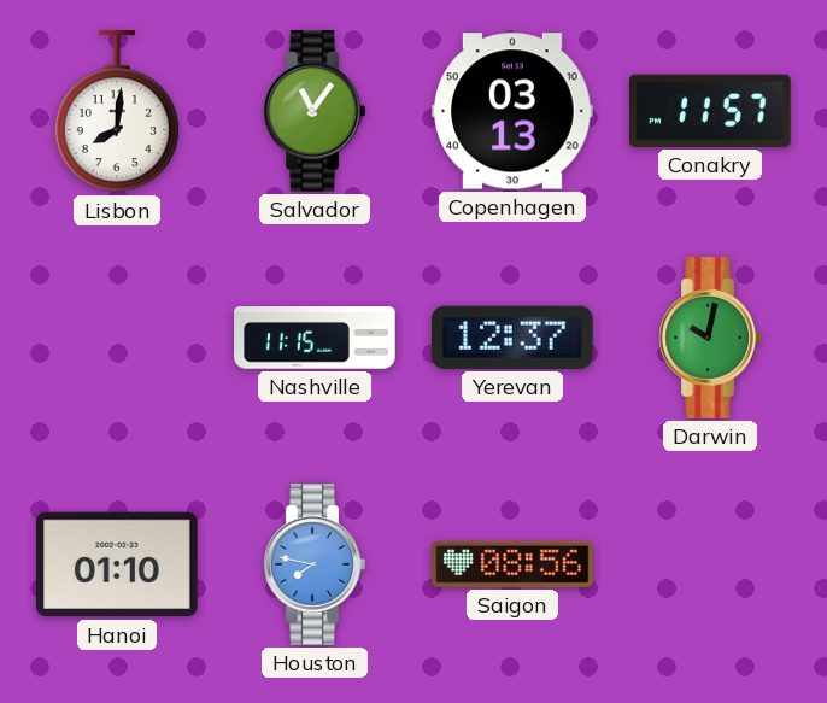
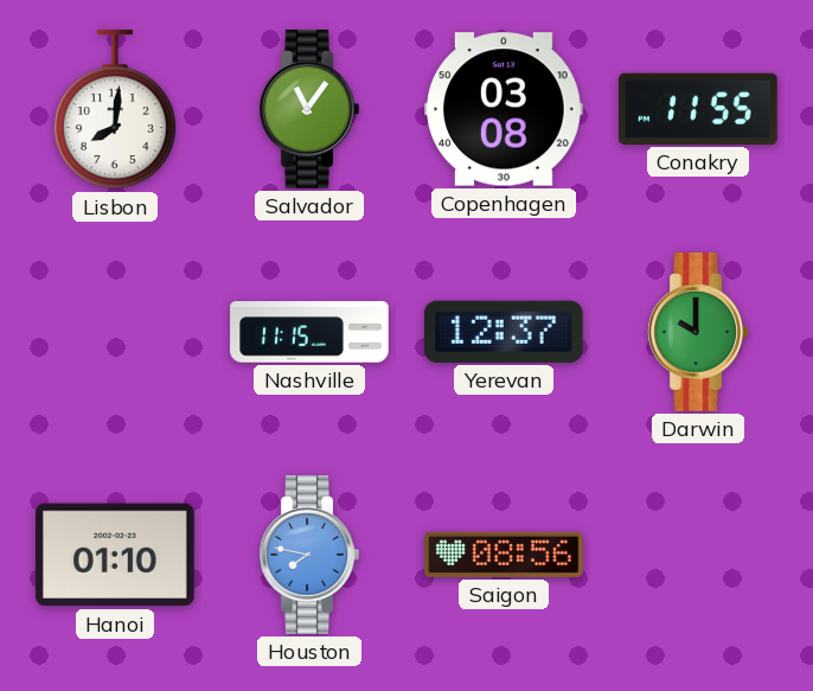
Copenhagen: 03:13 -> 03:08
Conakry: 11:57 -> 11:55
Darwin: 10:02 -> 10:00
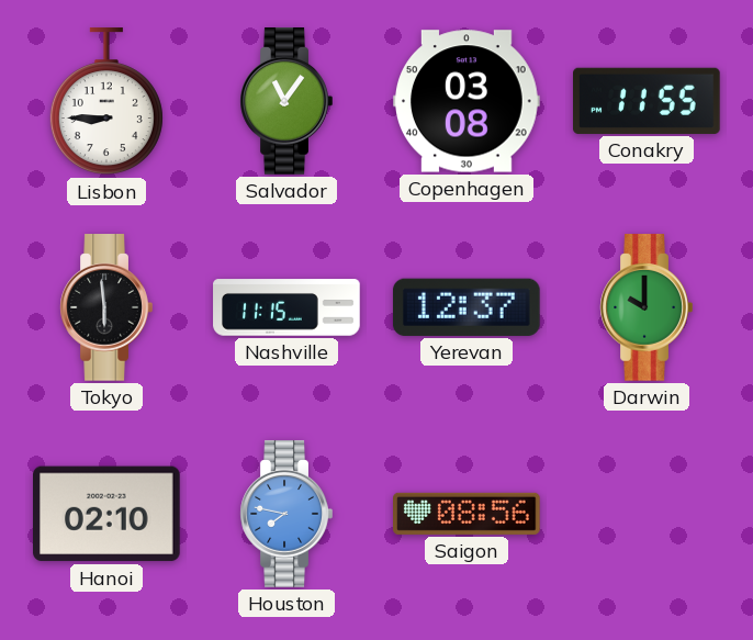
Lisbon: 8:01 -> 8:45
Tokyo: none -> 5:59
Hanoi: 01:10 -> 02:10
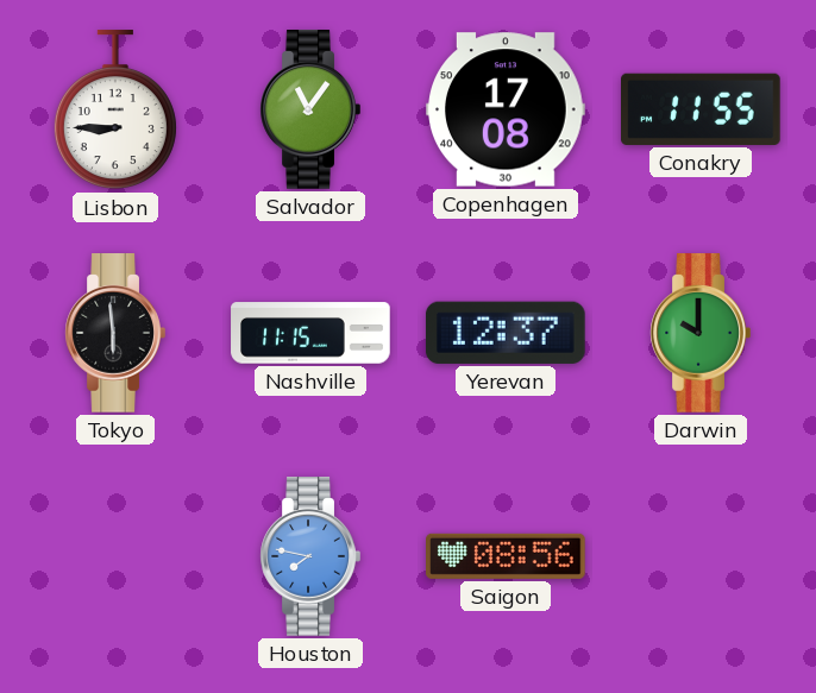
Copenhagen: 03:08 -> 17:08
Hanoi: 02:10 -> none
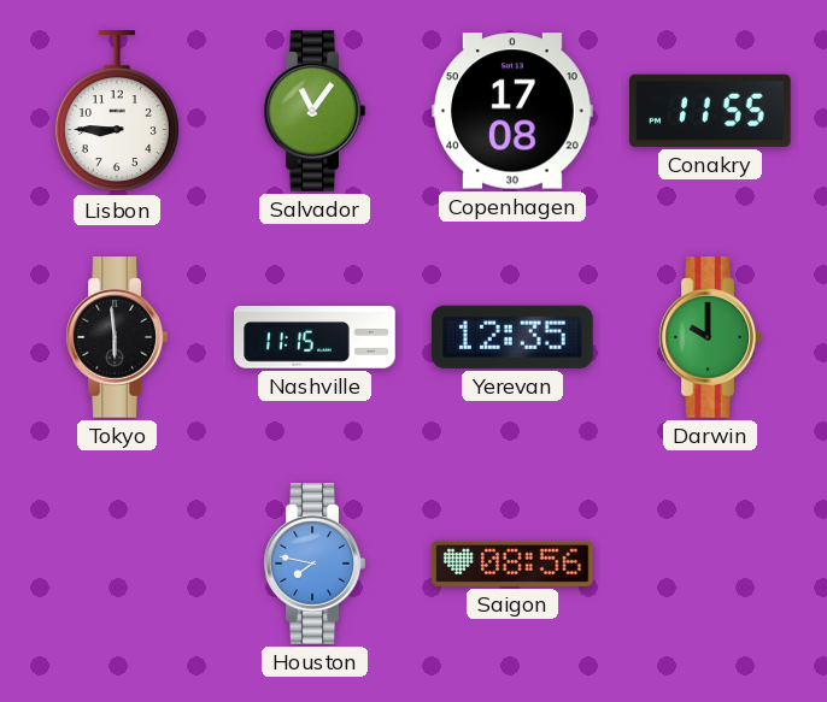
Yerevan: 12:37 -> 12:35
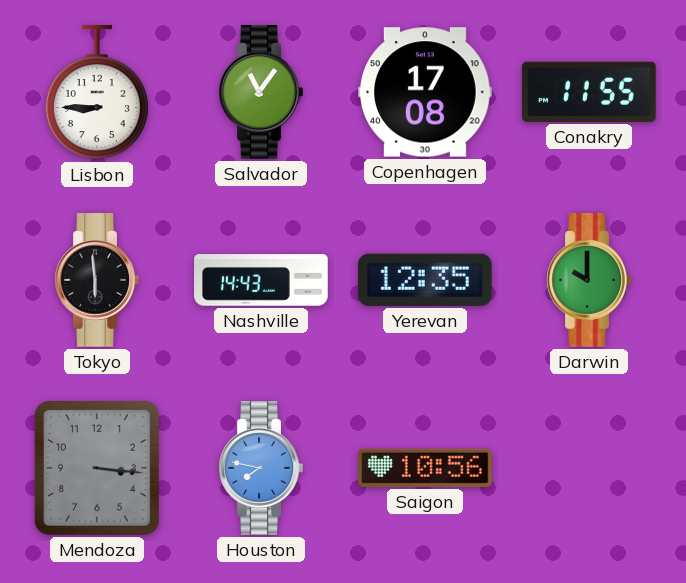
Nashville: 11:15 -> 14:43
Mendoza: none -> 3:16
Saigon: 08:56 -> 10:56
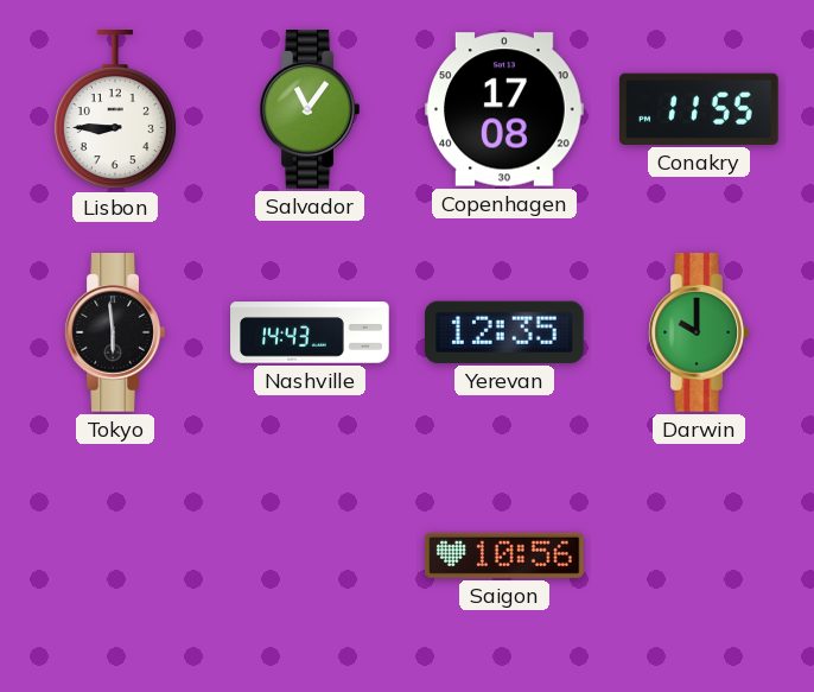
Mendoza: 3:16 -> none
Houston: 7:47 -> none
